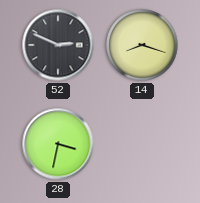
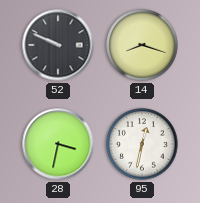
52: 2:49 -> 9:49
95: none -> 12:32
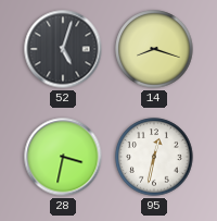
52: 9:49 -> 5:03
